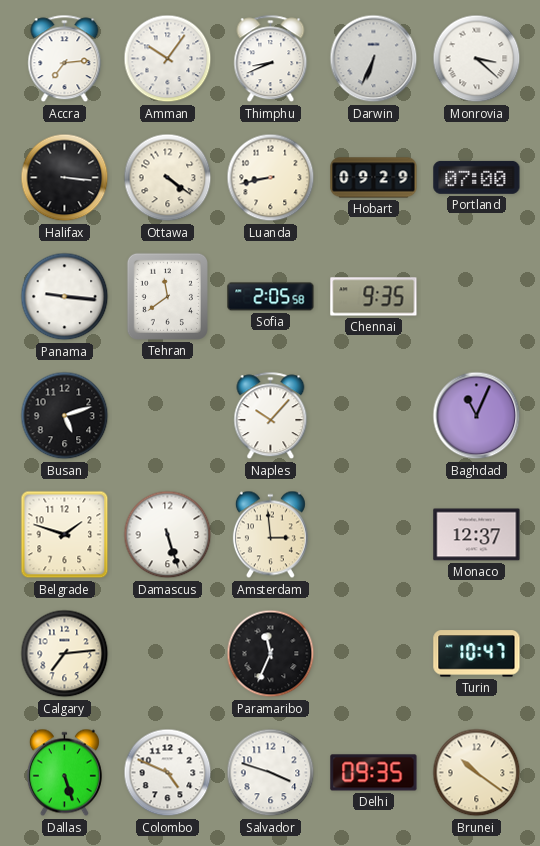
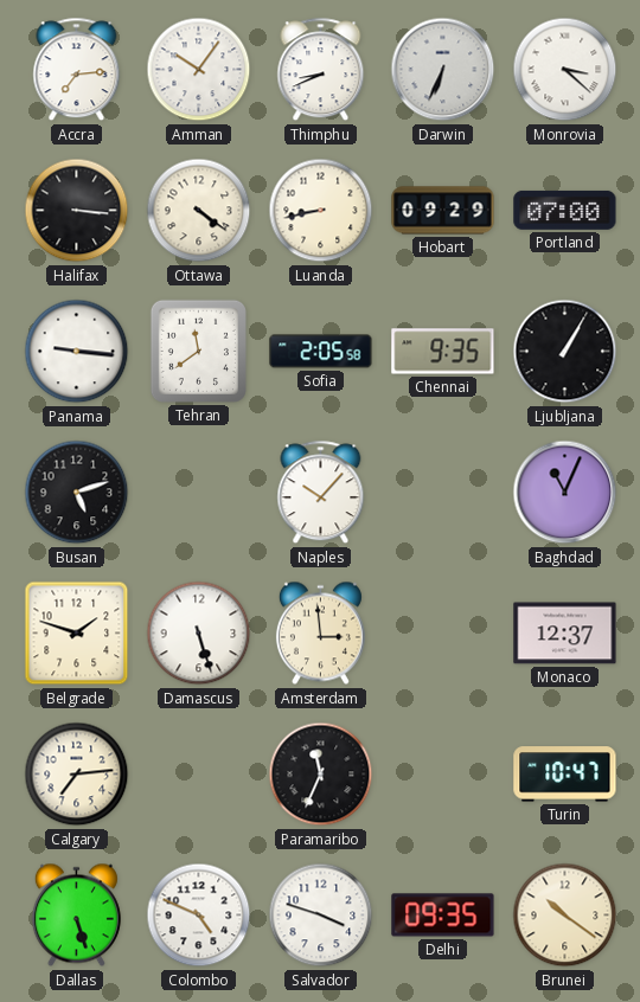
Ljubljana: none -> 1:05
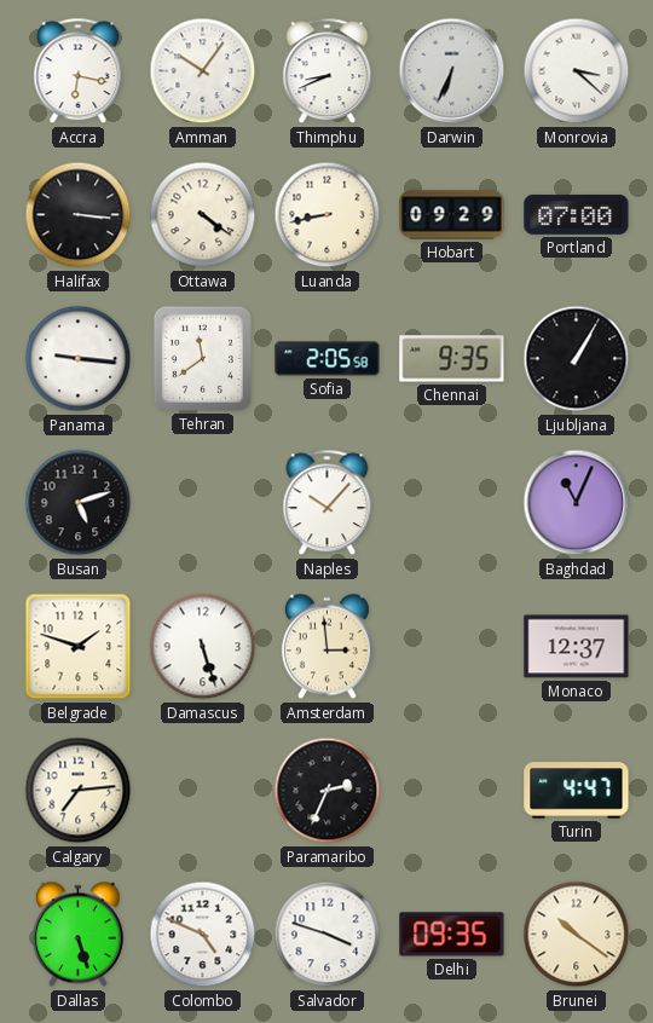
Accra: 7:14 -> 6:17
Paramaribo: 11:34 -> 2:34
Turin: 10:47 -> 4:47
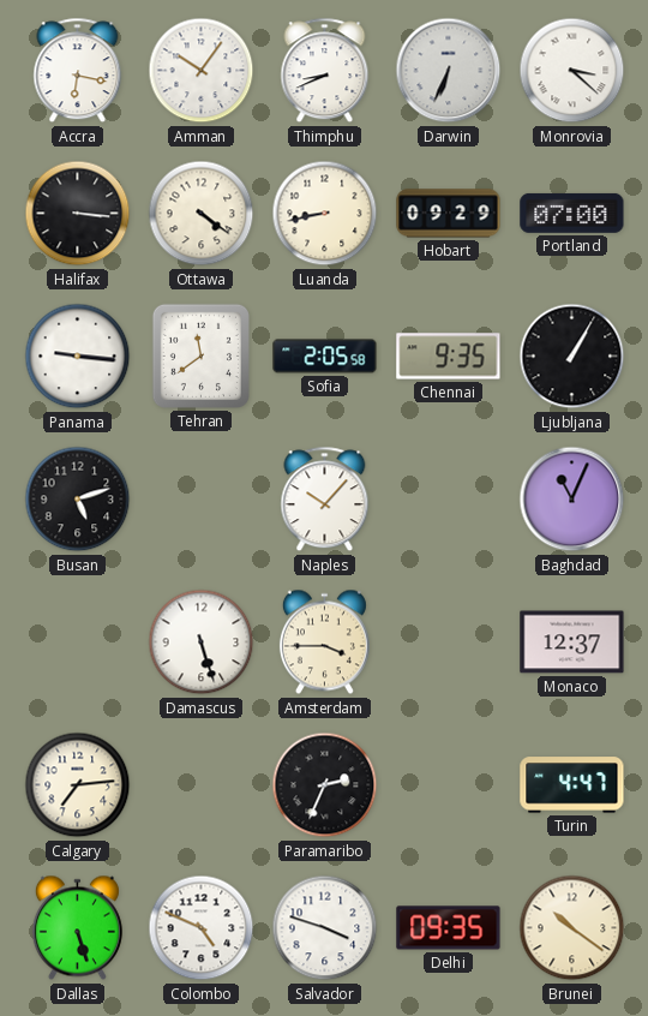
Belgrade: 1:48 -> none
Amsterdam: 2:59 -> 3:45
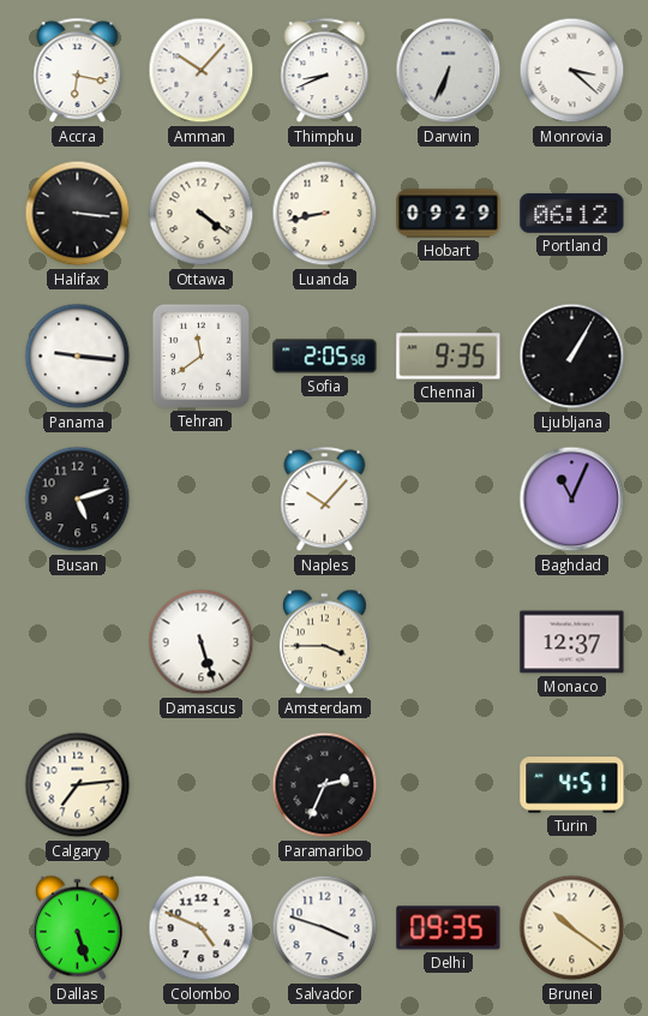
Amman: 10:06 -> 10:07
Portland: 07:00 -> 06:12
Turin: 4:47 -> 4:51
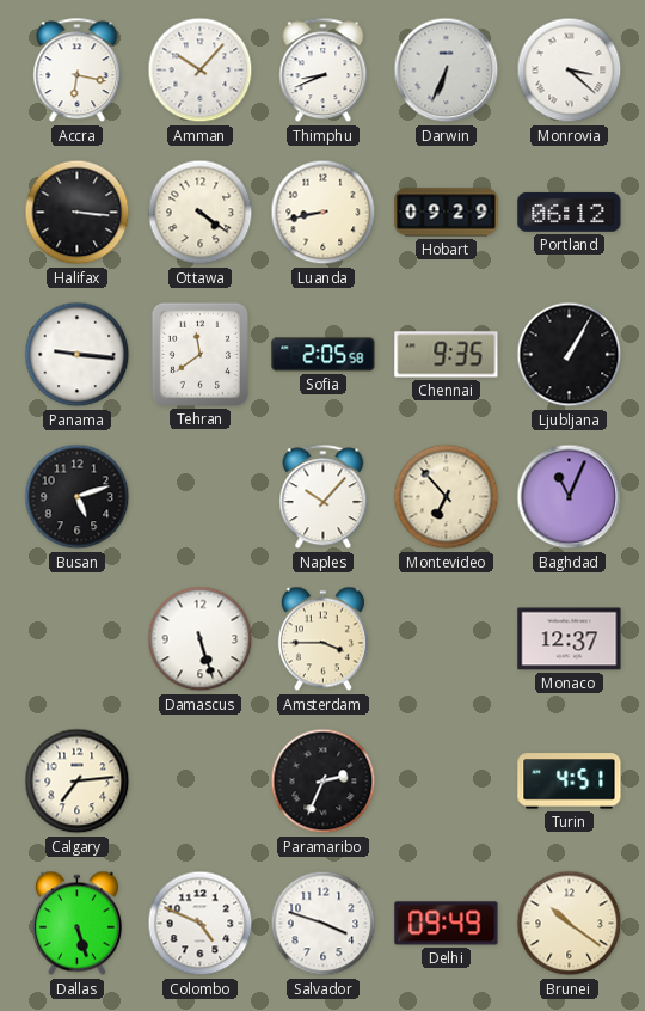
Montevideo: none -> 6:53
Delhi: 09:35 -> 09:49
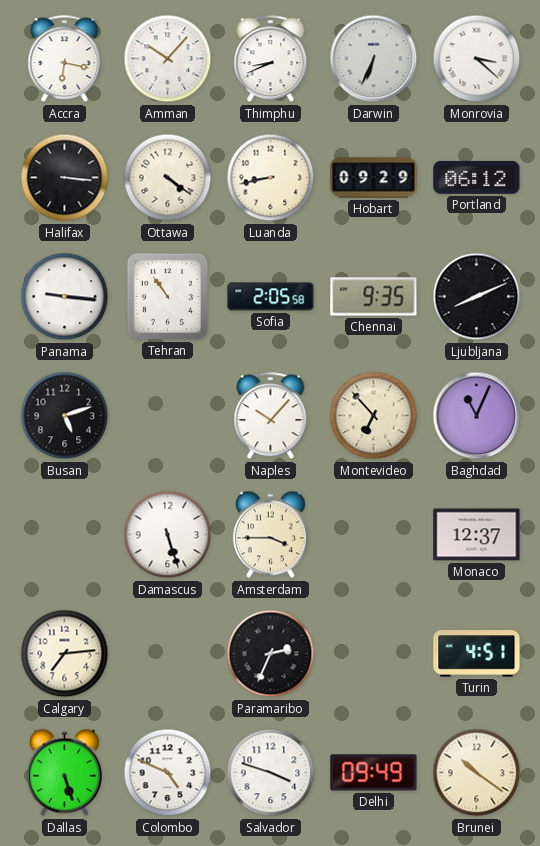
Tehran: 11:39 -> 10:54
Ljubljana: 1:05 -> 8:11
